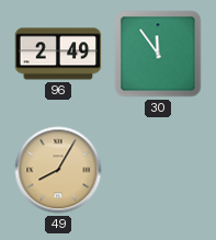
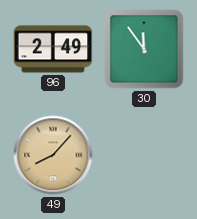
49: 8:05 -> 8:07
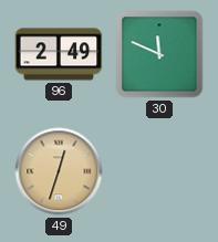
30: 11:54 -> 11:49
49: 8:07 -> 12:33
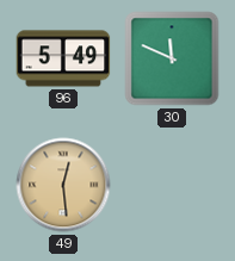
96: 2:49 -> 5:49
49: 12:33 -> 12:29
